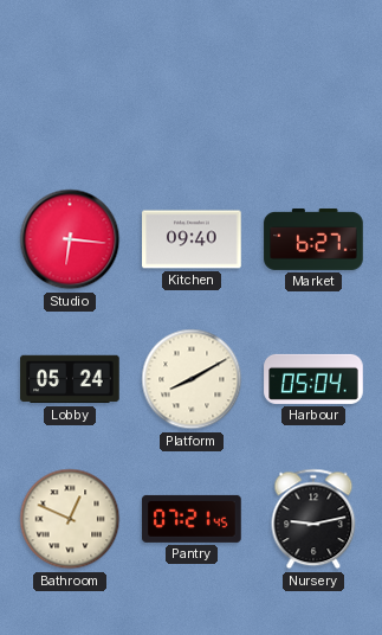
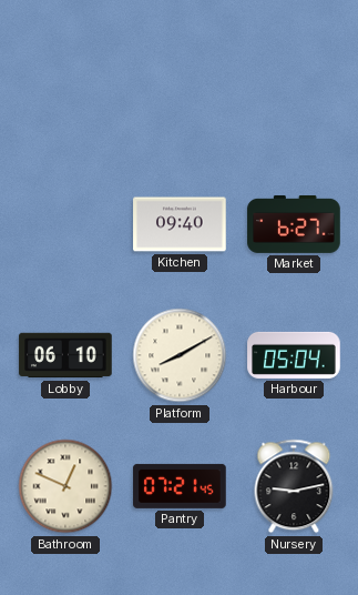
Studio: 6:16 -> none
Lobby: 05:24 -> 06:10
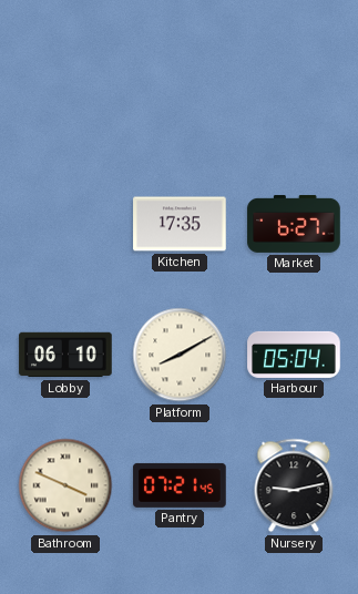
Kitchen: 09:40 -> 17:35
Bathroom: 12:49 -> 3:49
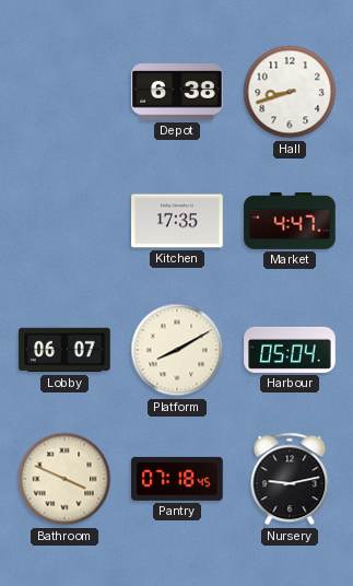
Depot: none -> 6:38
Hall: none -> 8:42
Market: 6:27 -> 4:47
Lobby: 06:10 -> 06:07
Pantry: 07:21 -> 07:18
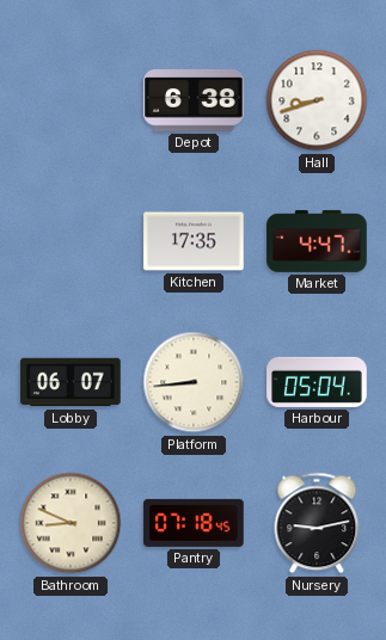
Platform: 8:10 -> 8:44
Bathroom: 3:49 -> 8:49
